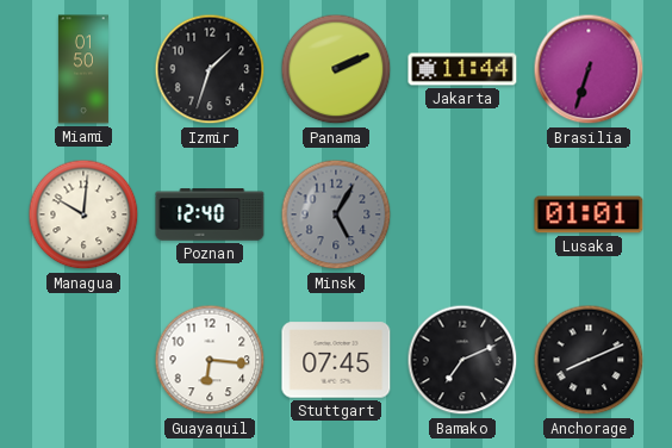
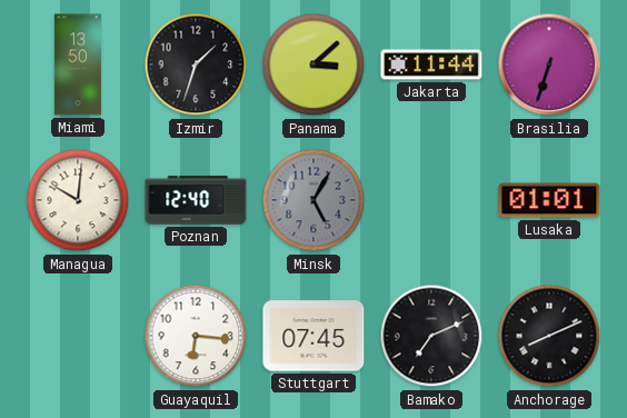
Miami: 01:50 -> 13:50
Panama: 2:11 -> 3:08
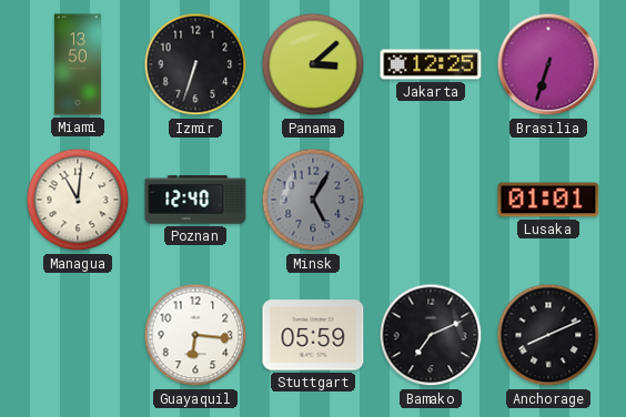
Izmir: 1:33 -> 6:33
Jakarta: 11:44 -> 12:25
Managua: 10:01 -> 11:01
Stuttgart: 07:45 -> 05:59
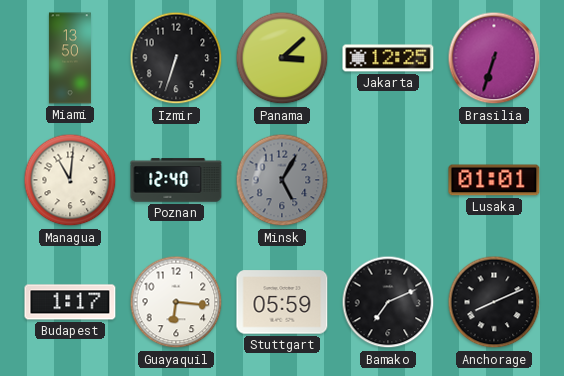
Budapest: none -> 1:17
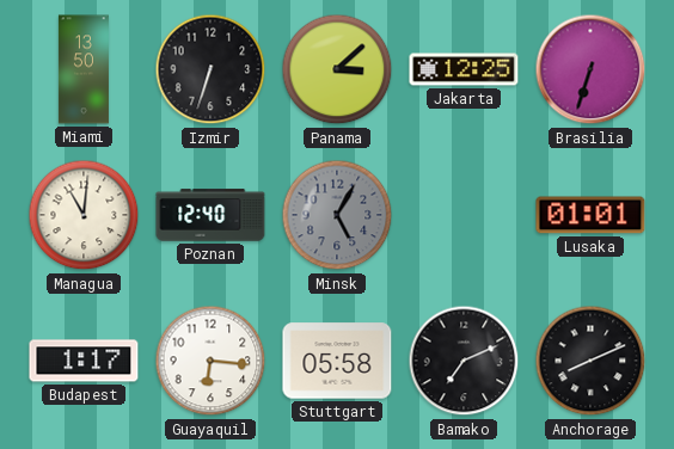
Stuttgart: 05:59 -> 05:58
